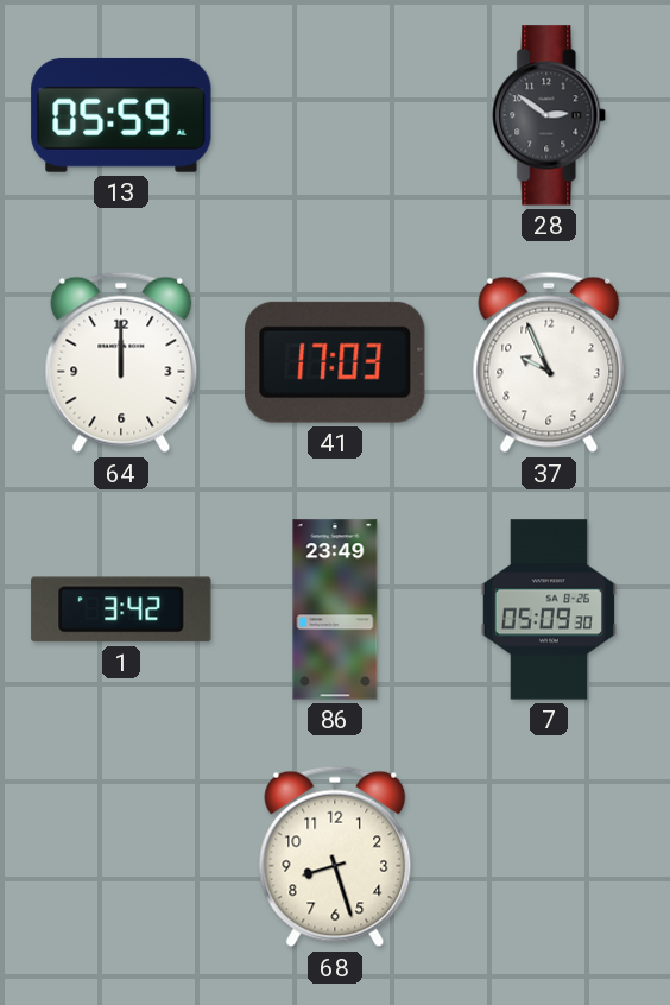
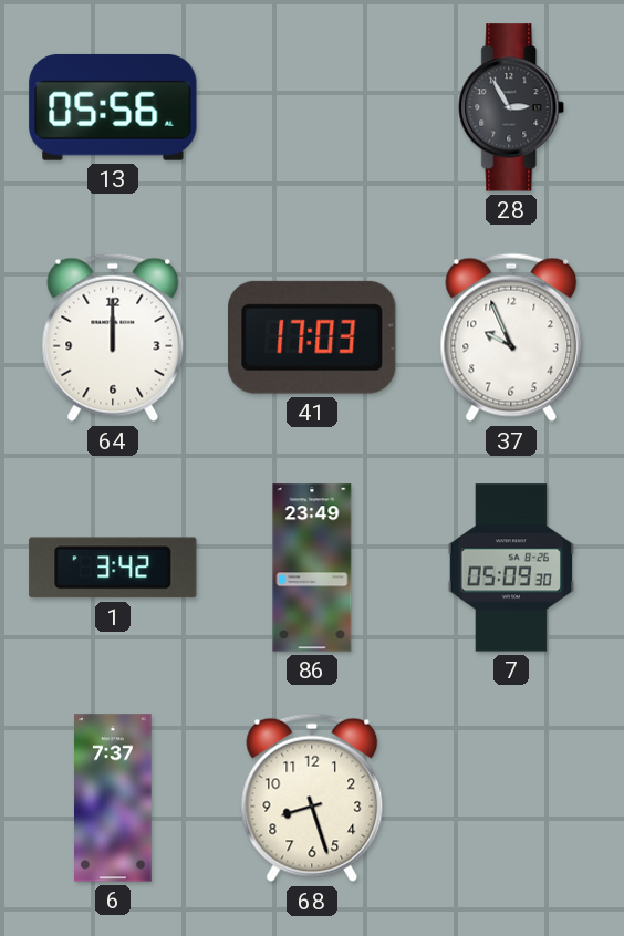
13: 05:59 -> 05:56
28: 2:51 -> 2:55
6: none -> 7:37
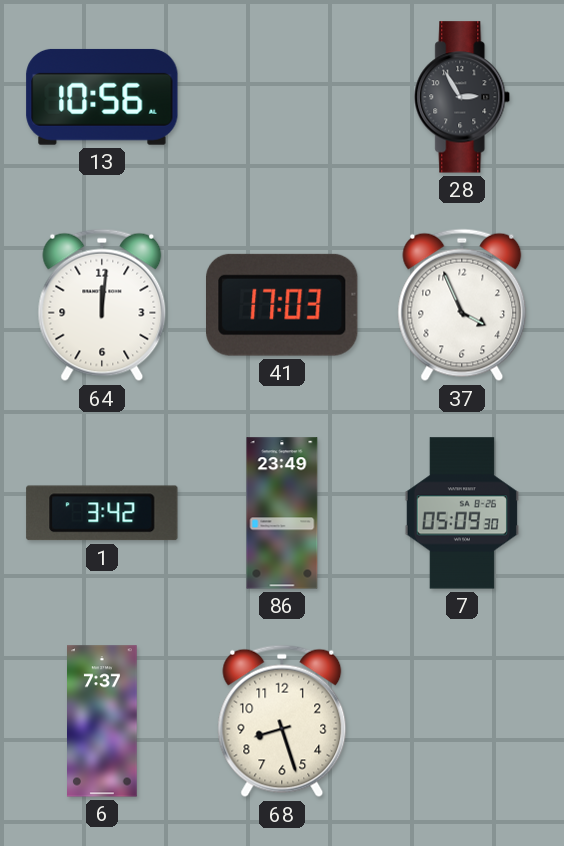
13: 05:56 -> 10:56
64: 12:00 -> 12:01
37: 9:56 -> 3:56
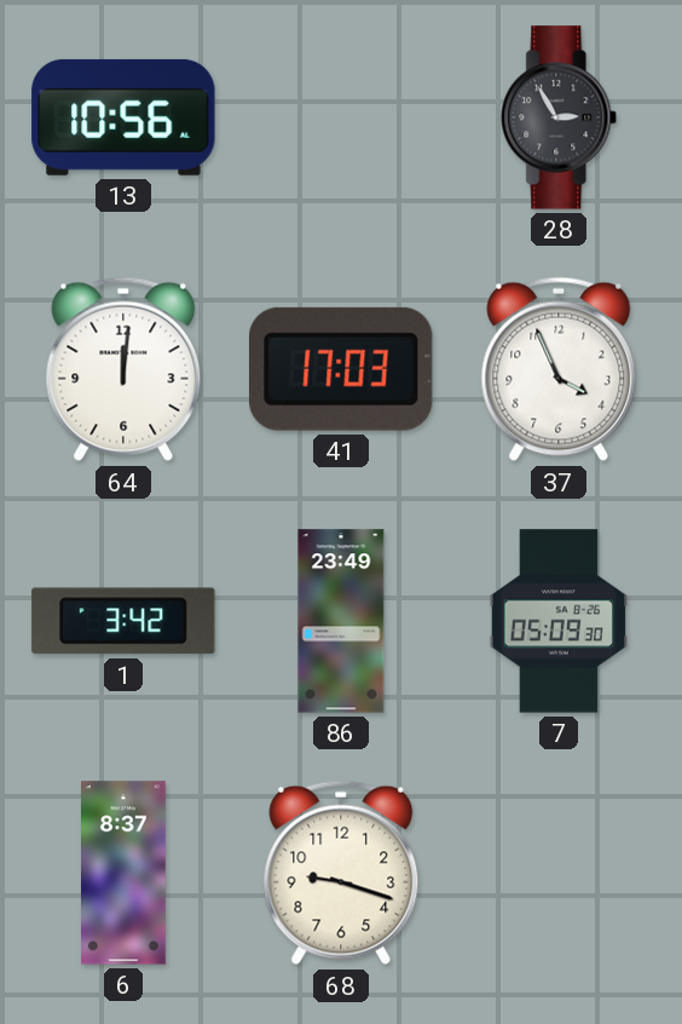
6: 7:37 -> 8:37
68: 8:27 -> 9:18
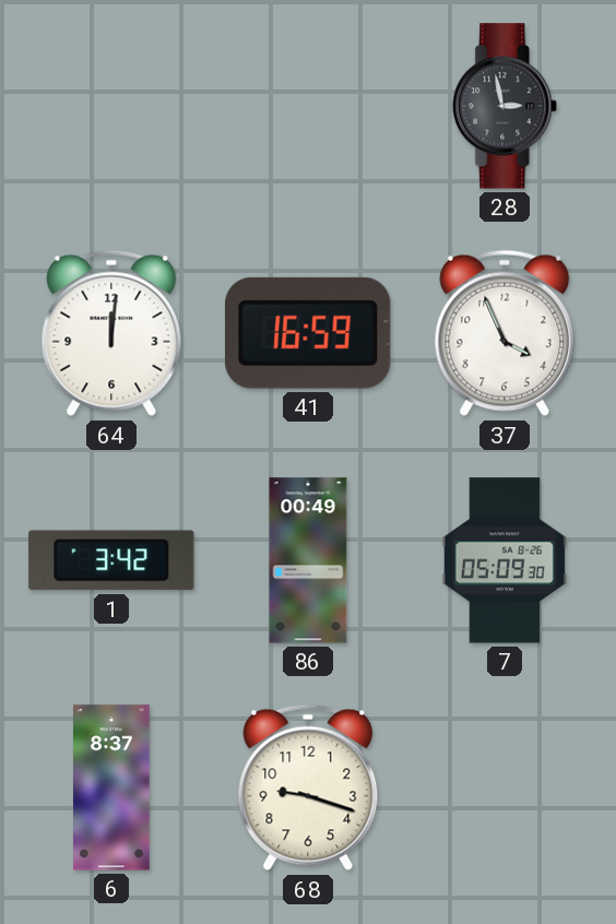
13: 10:56 -> none
28: 2:55 -> 2:58
41: 17:03 -> 16:59
86: 23:49 -> 00:49
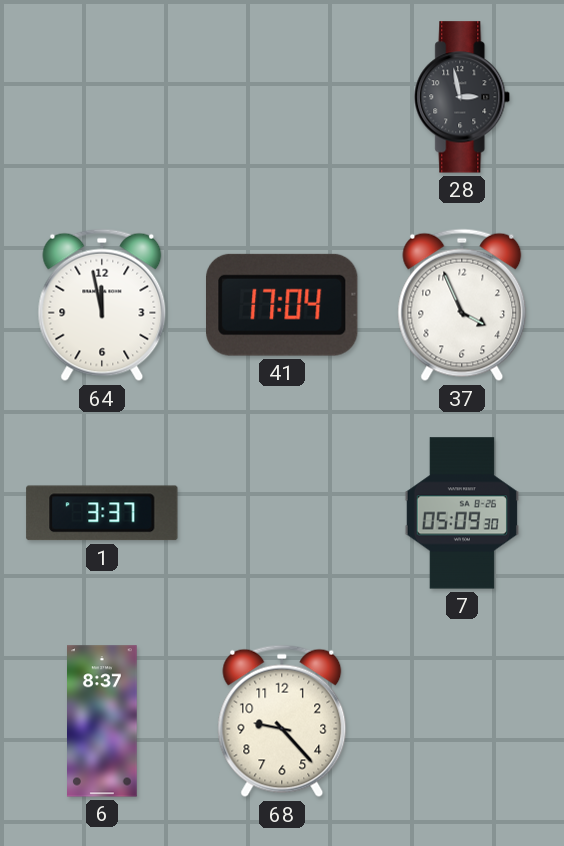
64: 12:01 -> 11:58
41: 16:59 -> 17:04
1: 3:42 -> 3:37
86: 00:49 -> none
68: 9:18 -> 9:23
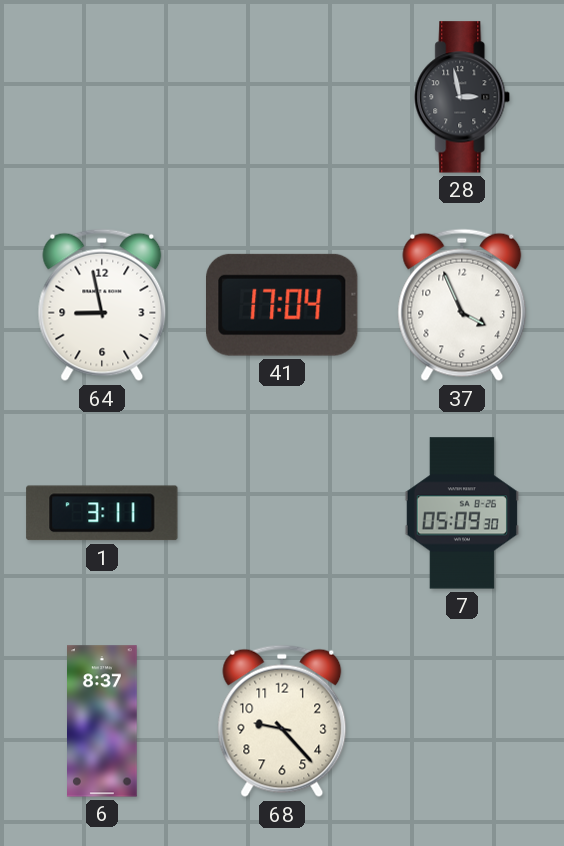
64: 11:58 -> 8:58
1: 3:37 -> 3:11
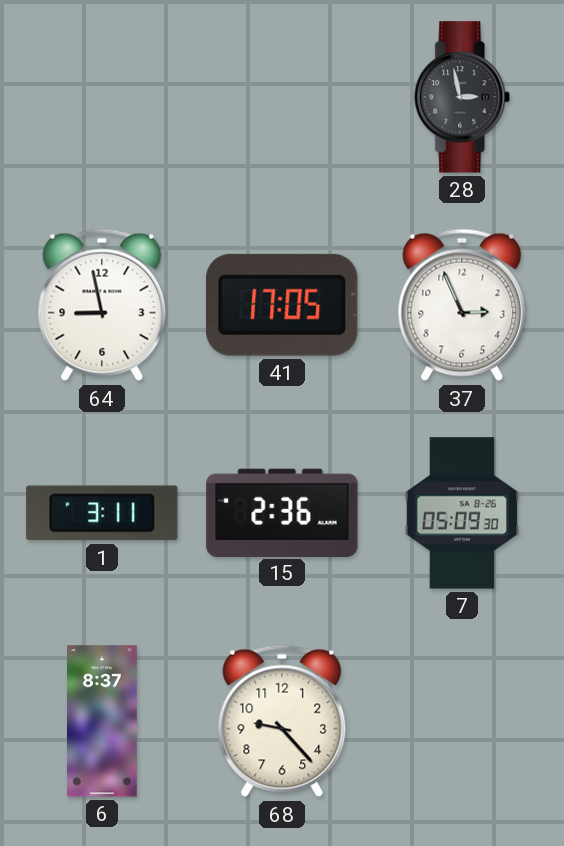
41: 17:04 -> 17:05
37: 3:56 -> 2:56
15: none -> 2:36
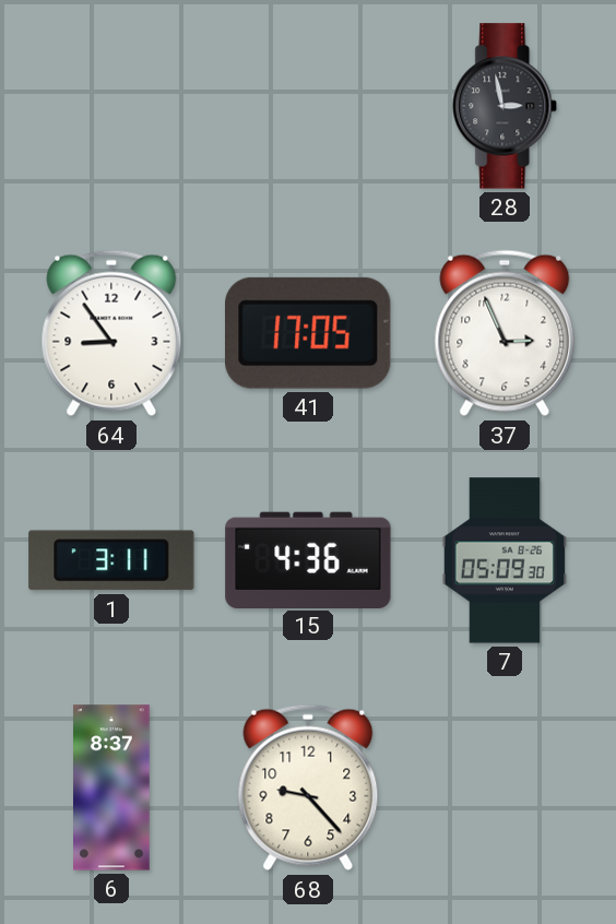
64: 8:58 -> 8:54
15: 2:36 -> 4:36
